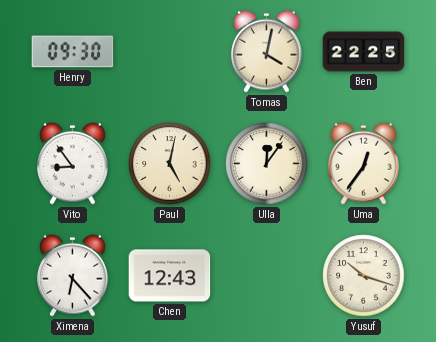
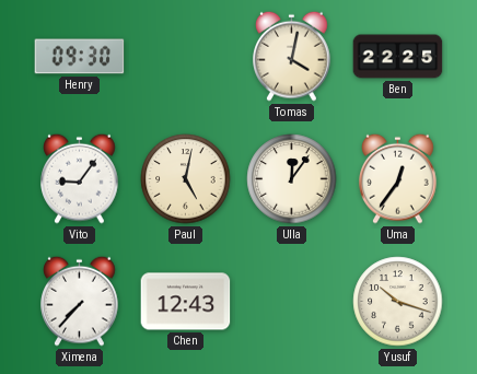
Vito: 8:54 -> 9:06
Ximena: 6:23 -> 7:37
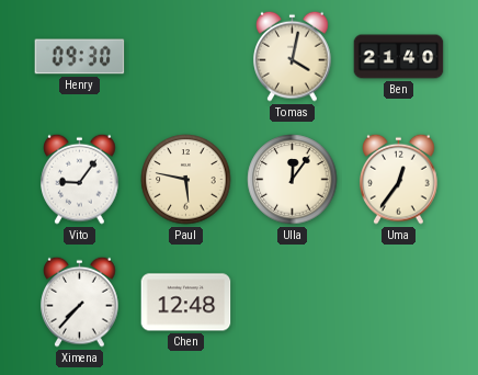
Ben: 22:25 -> 21:40
Paul: 5:02 -> 5:47
Chen: 12:43 -> 12:48
Yusuf: 10:18 -> none
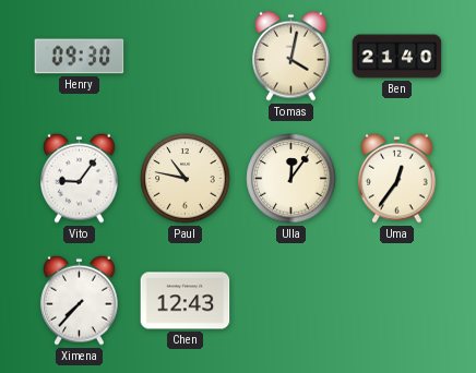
Paul: 5:47 -> 10:47
Chen: 12:48 -> 12:43
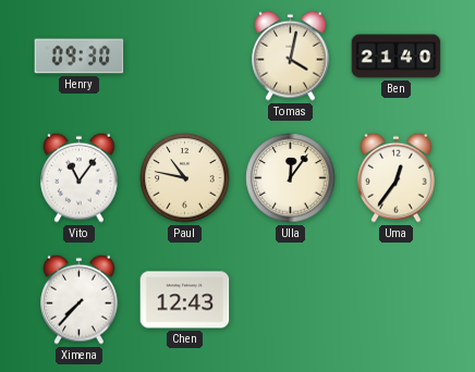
Vito: 9:06 -> 11:06
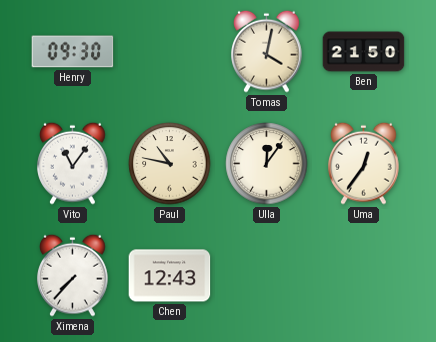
Ben: 21:40 -> 21:50
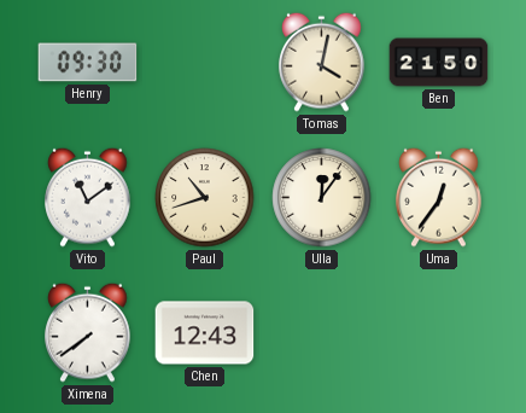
Vito: 11:06 -> 11:09
Paul: 10:47 -> 10:42
Ximena: 7:37 -> 7:39
